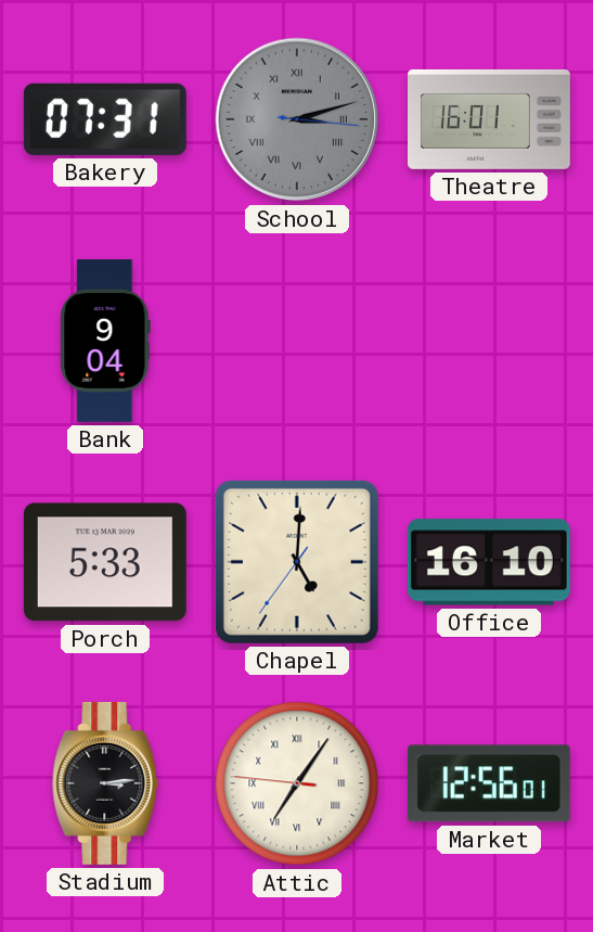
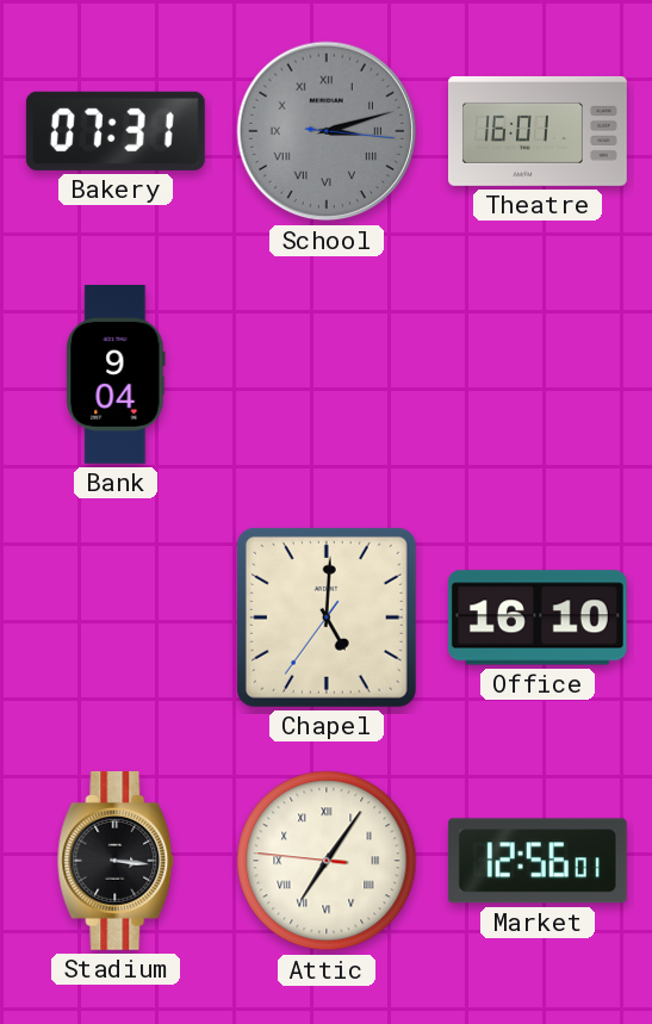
Porch: 5:33 -> none
Stadium: 3:14 -> 3:16
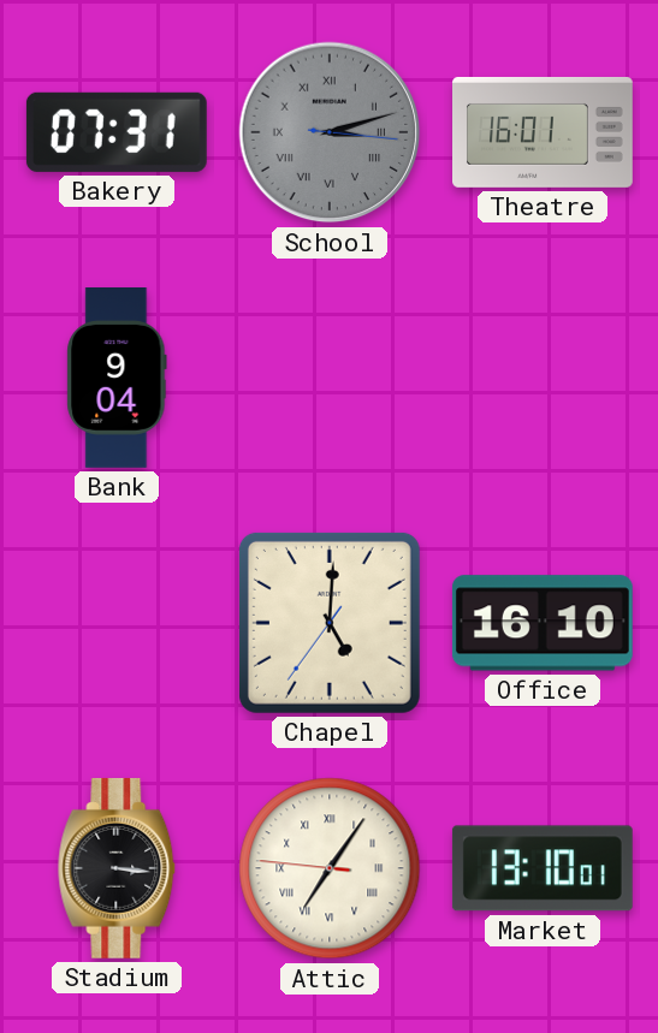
Market: 12:56 -> 13:10
